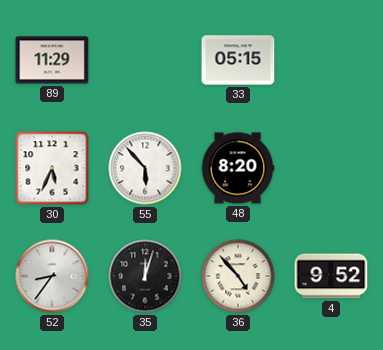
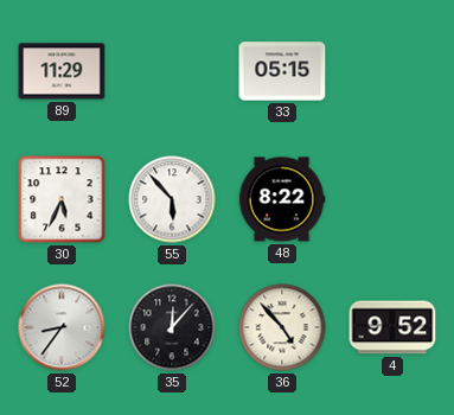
48: 8:20 -> 8:22
35: 12:03 -> 12:07
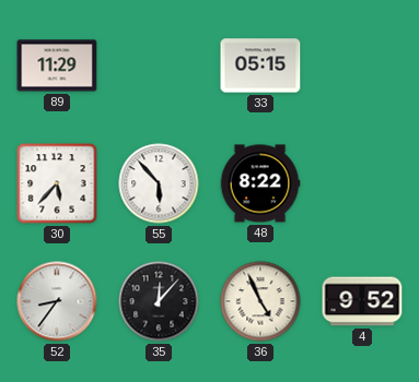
30: 5:34 -> 5:37
36: 4:53 -> 4:56
